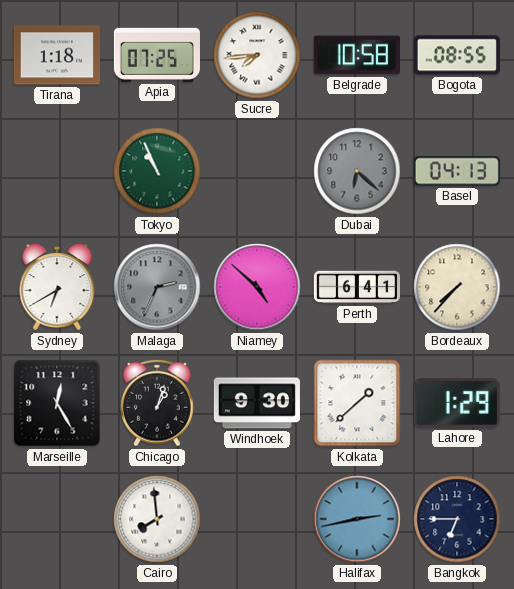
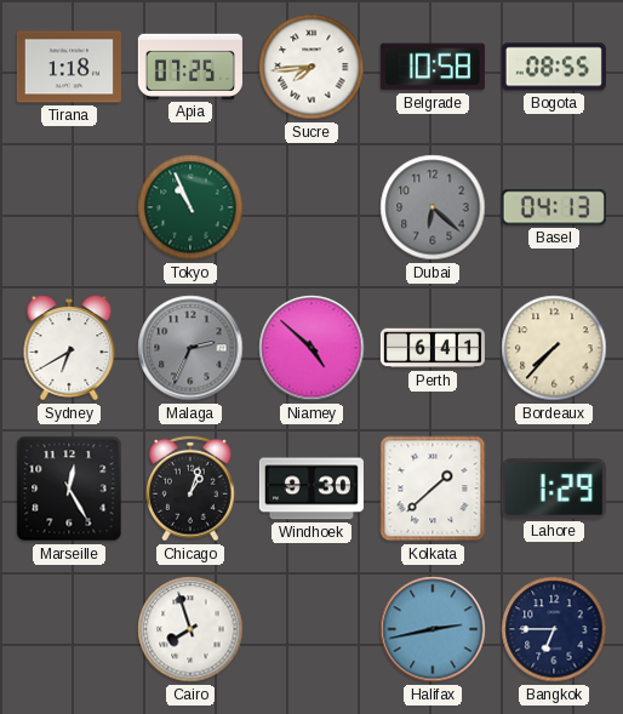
Cairo: 7:59 -> 7:57
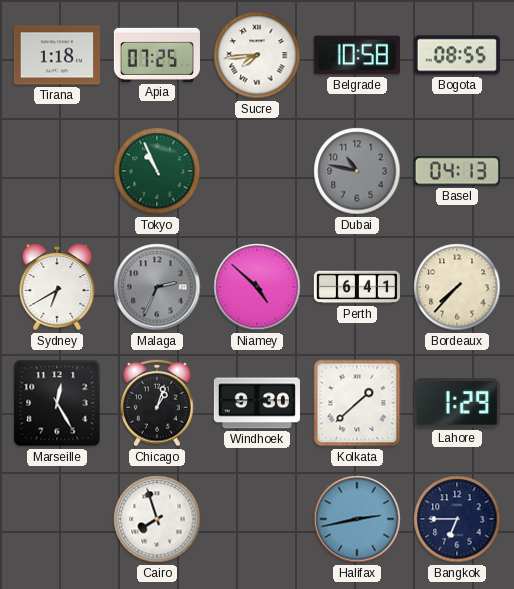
Dubai: 6:22 -> 10:47
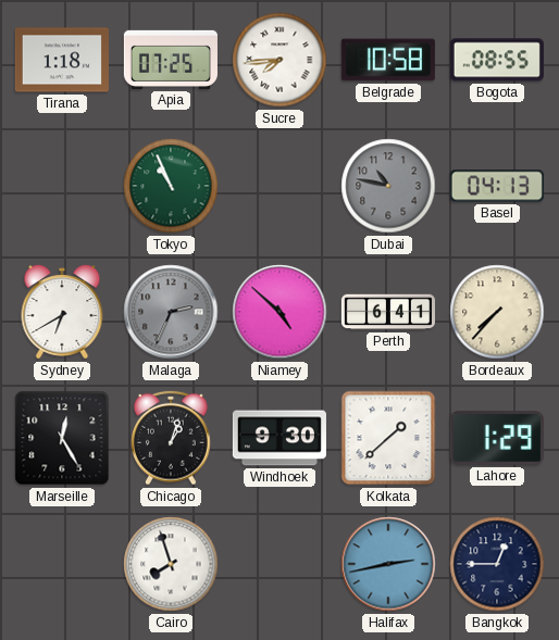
Bangkok: 6:45 -> 12:45
